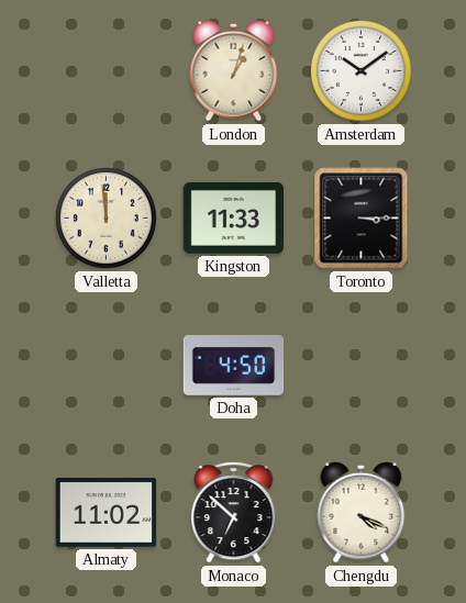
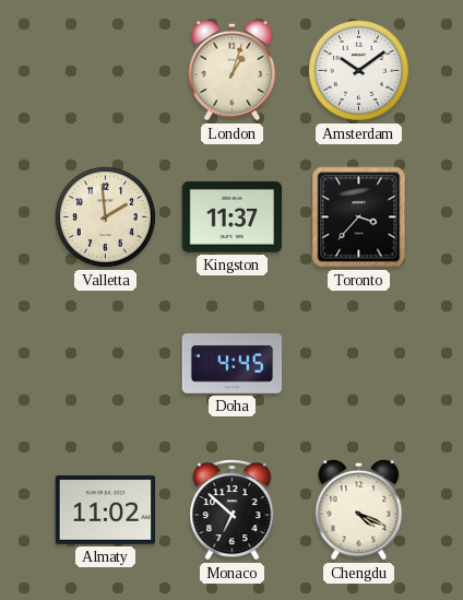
Valletta: 11:59 -> 1:59
Kingston: 11:33 -> 11:37
Toronto: 3:15 -> 3:37
Doha: 4:50 -> 4:45
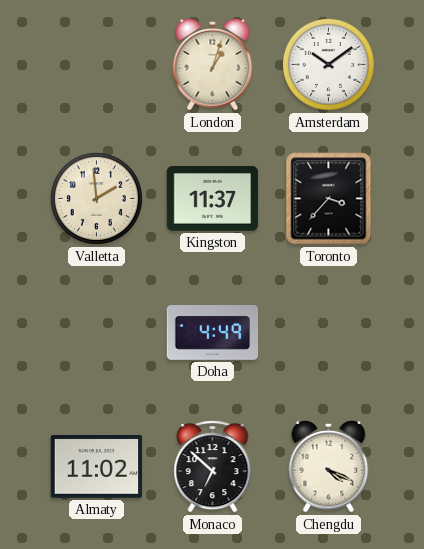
Doha: 4:45 -> 4:49
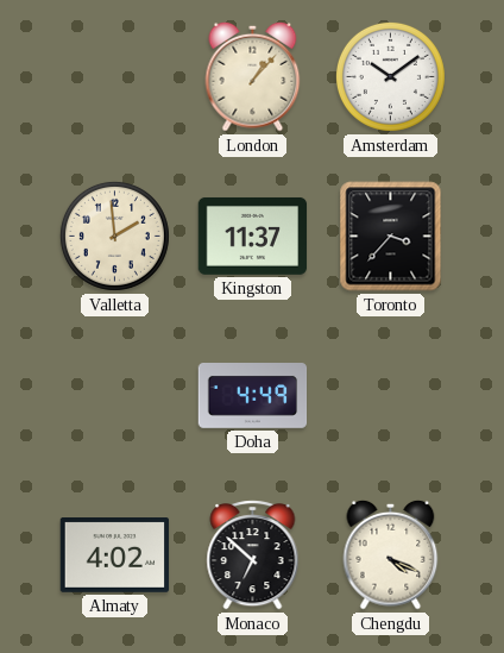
London: 1:03 -> 1:07
Almaty: 11:02 -> 4:02
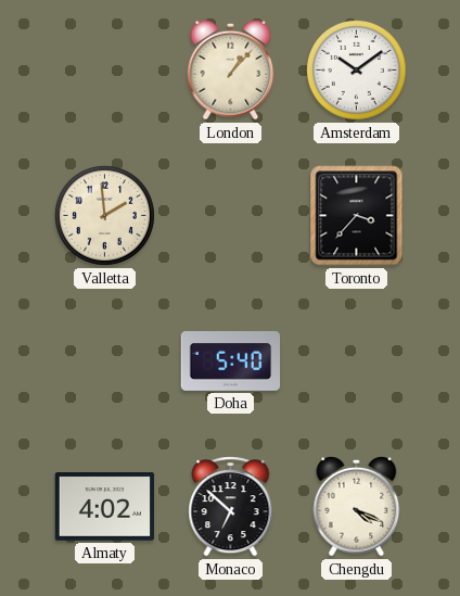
Kingston: 11:37 -> none
Doha: 4:49 -> 5:40
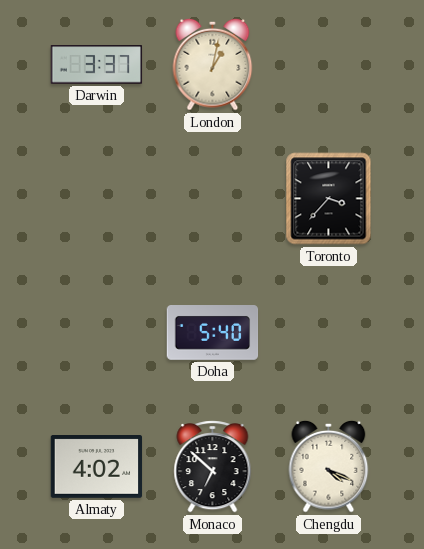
Darwin: none -> 3:37
London: 1:07 -> 1:02
Amsterdam: 10:09 -> none
Valletta: 1:59 -> none
